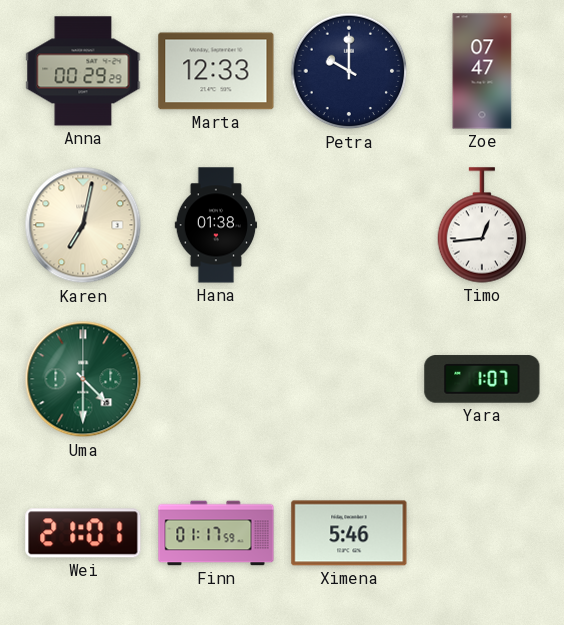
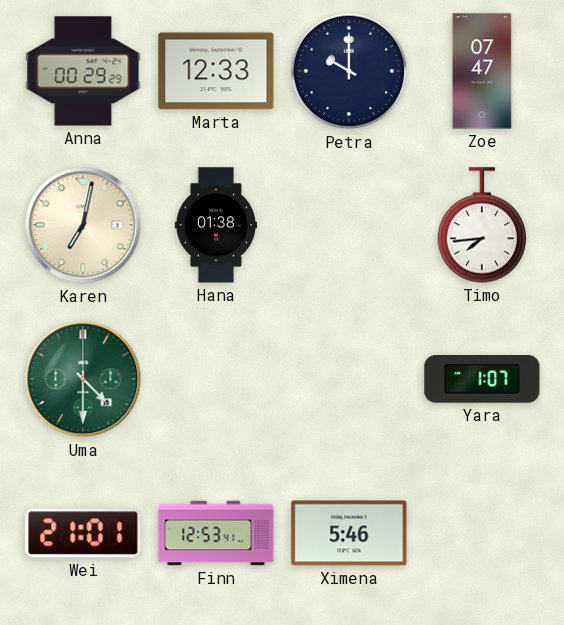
Timo: 12:44 -> 7:44
Finn: 01:17 -> 12:53
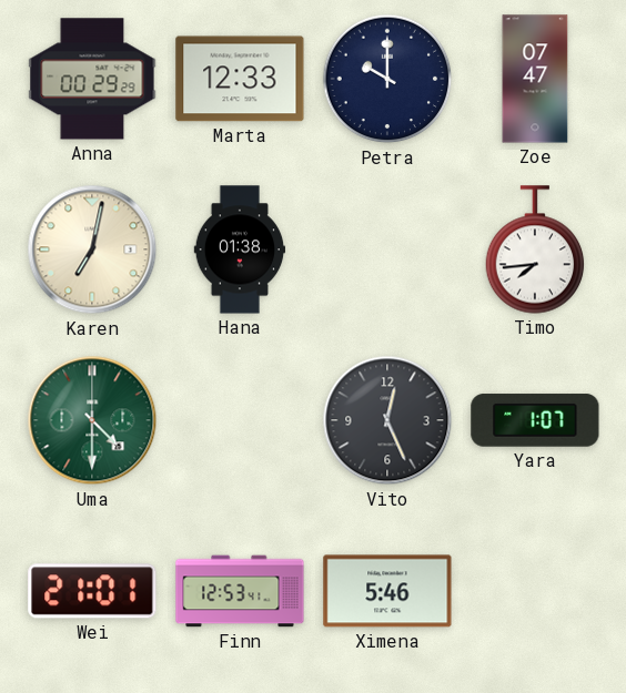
Vito: none -> 12:26
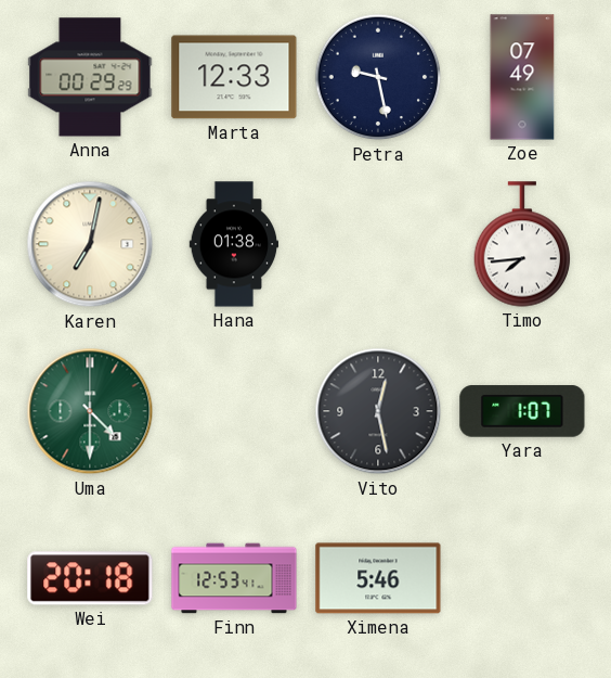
Petra: 10:00 -> 9:28
Zoe: 07:47 -> 07:49
Vito: 12:26 -> 12:28
Wei: 21:01 -> 20:18
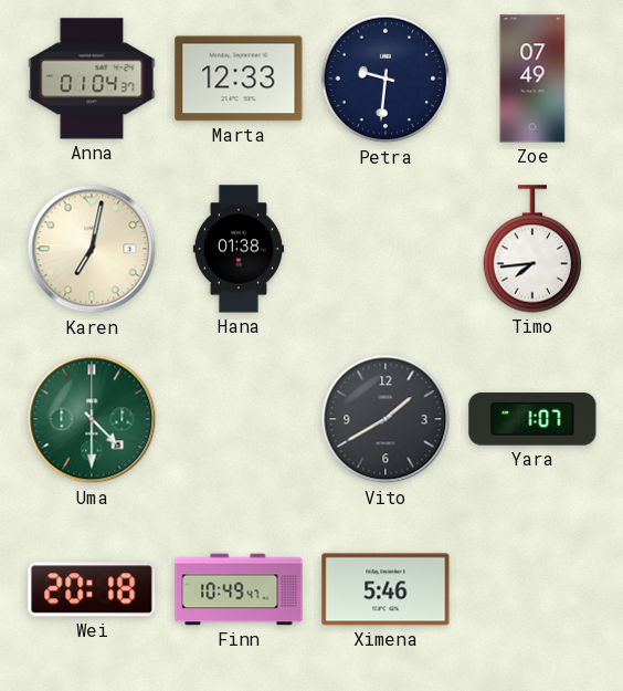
Anna: 00:29 -> 01:04
Petra: 9:28 -> 9:31
Vito: 12:28 -> 1:40
Finn: 12:53 -> 10:49
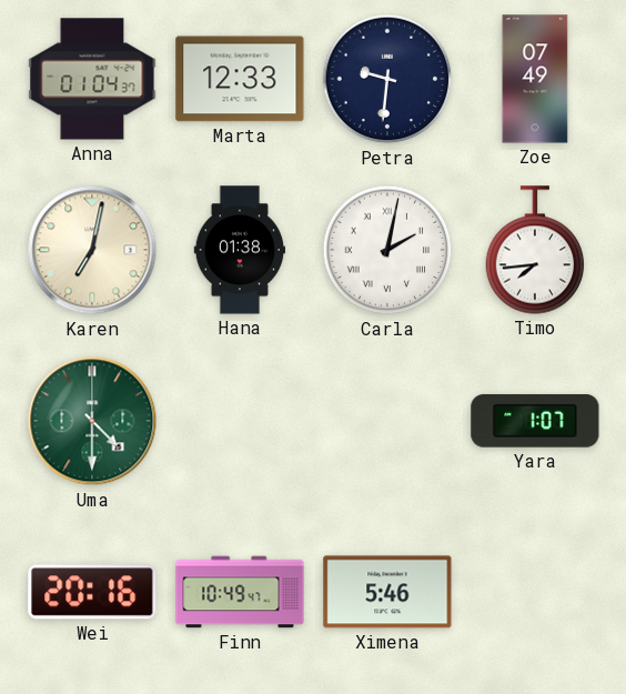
Carla: none -> 2:02
Vito: 1:40 -> none
Wei: 20:18 -> 20:16
